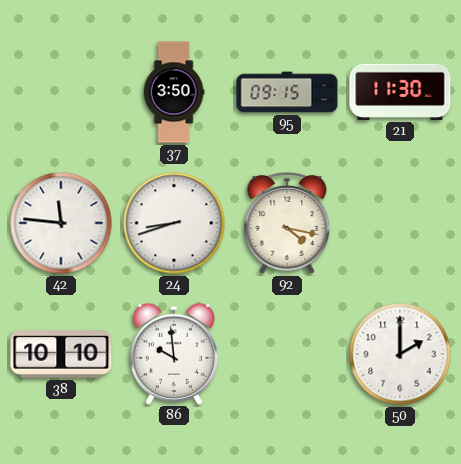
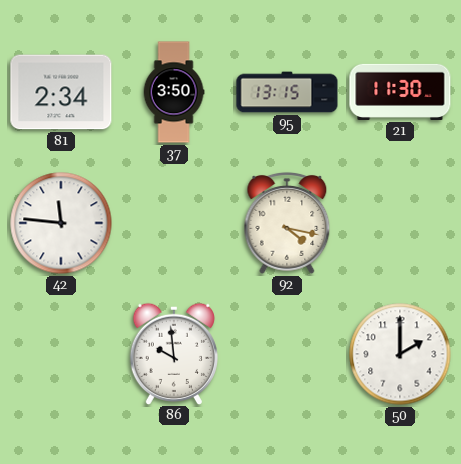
81: none -> 2:34
95: 09:15 -> 13:15
24: 8:42 -> none
38: 10:10 -> none
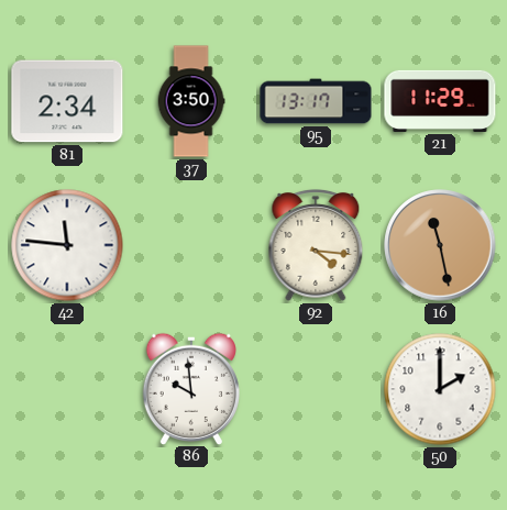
95: 13:15 -> 13:17
21: 11:30 -> 11:29
92: 4:17 -> 4:16
16: none -> 11:28
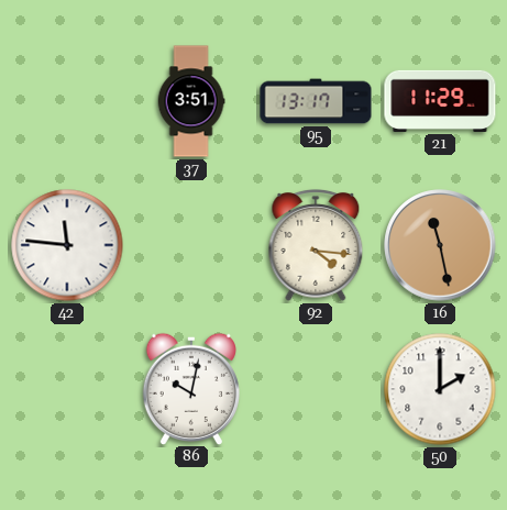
81: 2:34 -> none
37: 3:50 -> 3:51
86: 9:59 -> 10:02
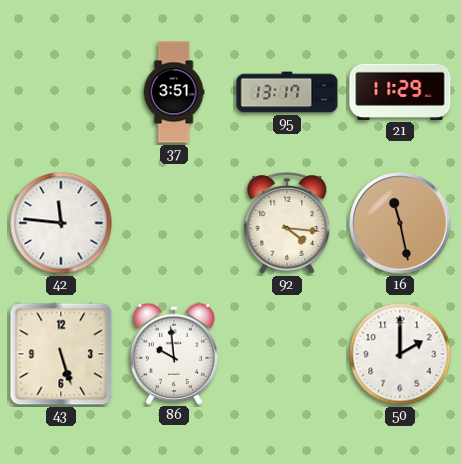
43: none -> 5:27
86: 10:02 -> 9:59
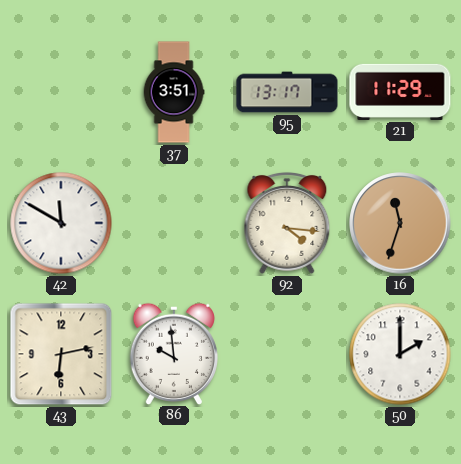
42: 11:46 -> 11:50
16: 11:28 -> 11:33
43: 5:27 -> 6:13
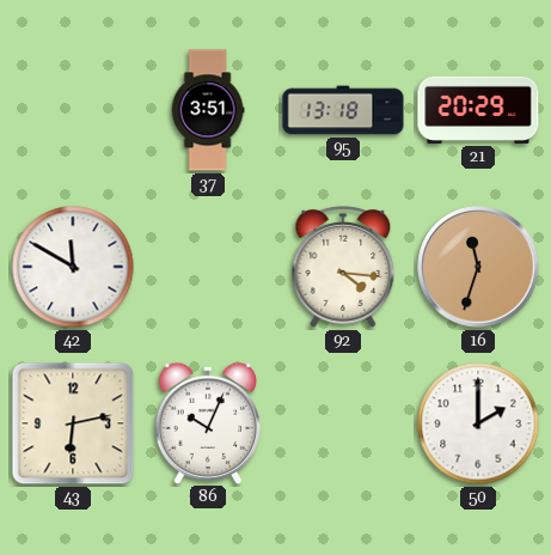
95: 13:17 -> 13:18
21: 11:29 -> 20:29
86: 9:59 -> 10:04
